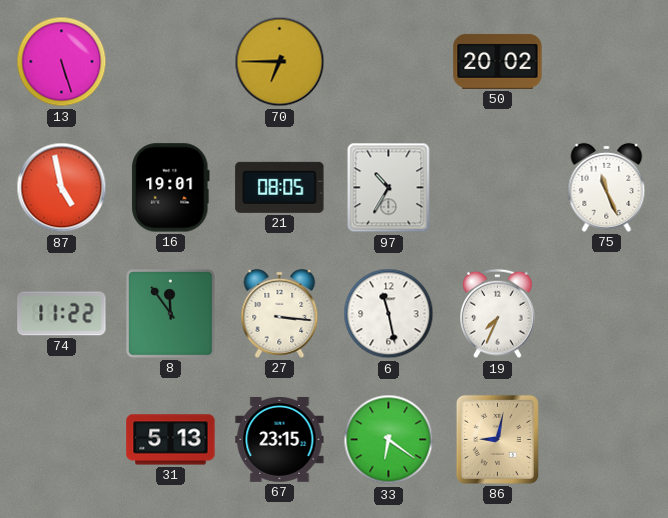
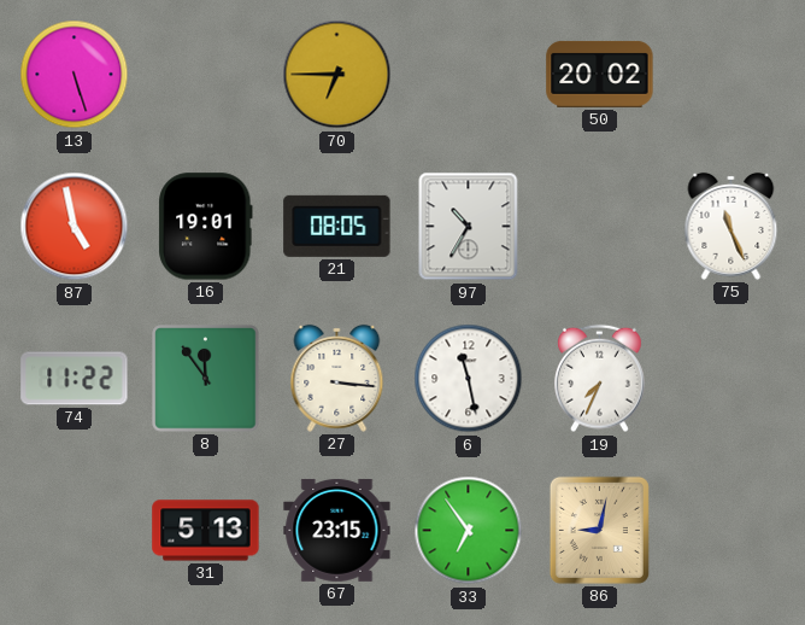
33: 6:21 -> 6:54
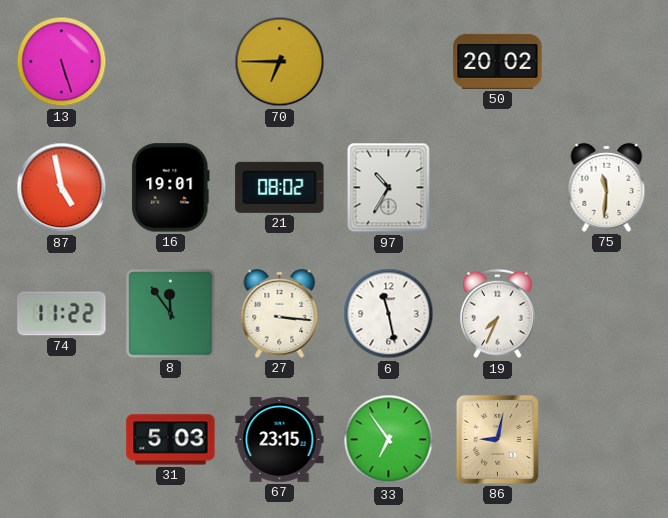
21: 08:05 -> 08:02
75: 11:26 -> 11:31
31: 5:13 -> 5:03
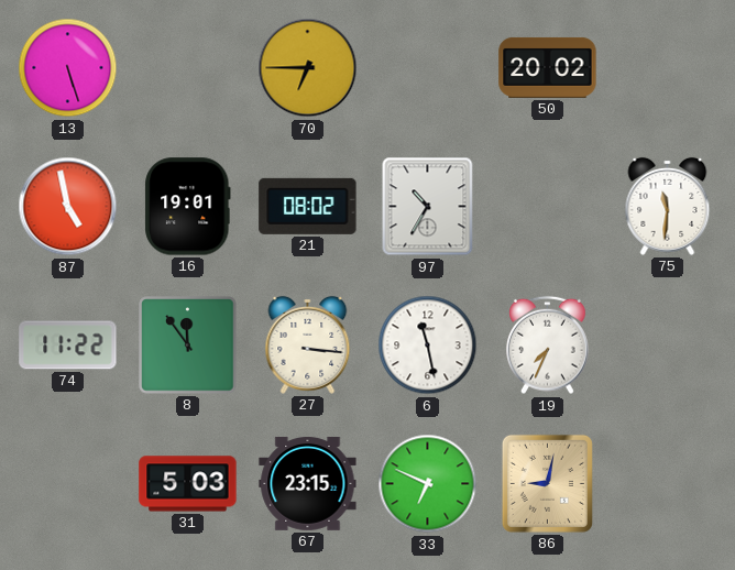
33: 6:54 -> 6:49
